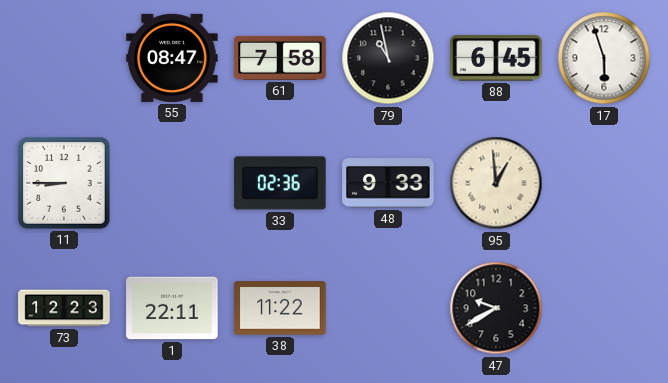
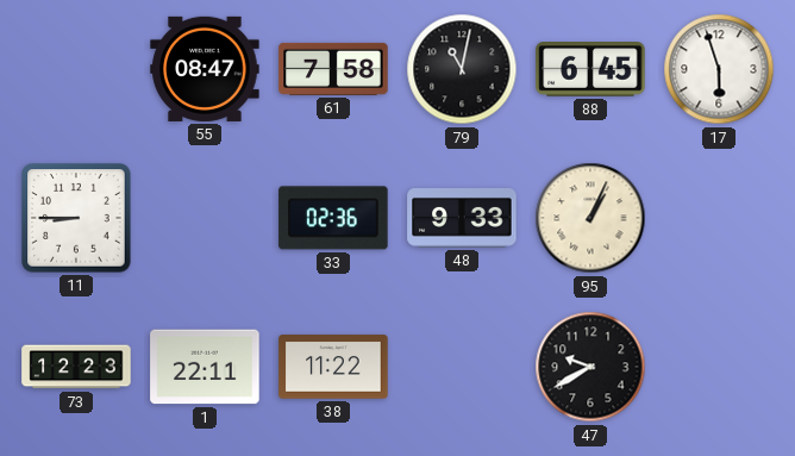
79: 10:58 -> 11:02
95: 12:59 -> 1:04
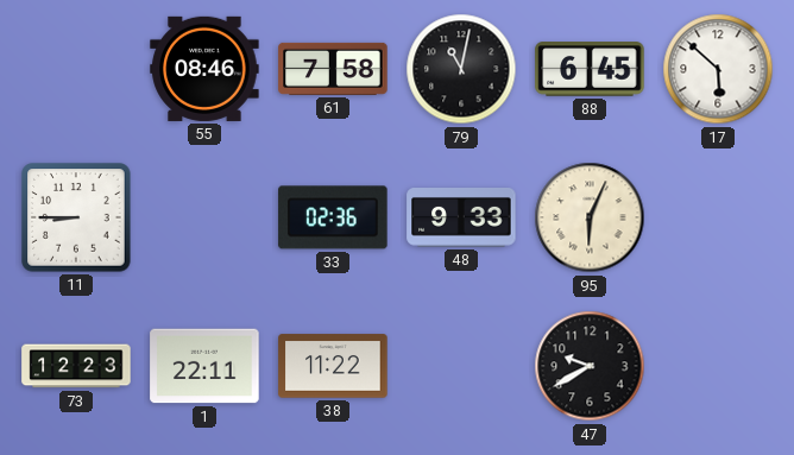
55: 08:47 -> 08:46
17: 5:57 -> 5:52
95: 1:04 -> 6:04
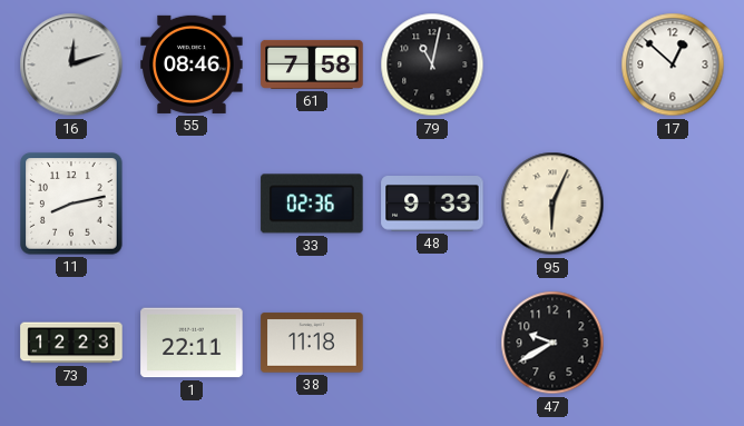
16: none -> 12:12
88: 6:45 -> none
17: 5:52 -> 12:52
11: 8:45 -> 8:13
38: 11:22 -> 11:18
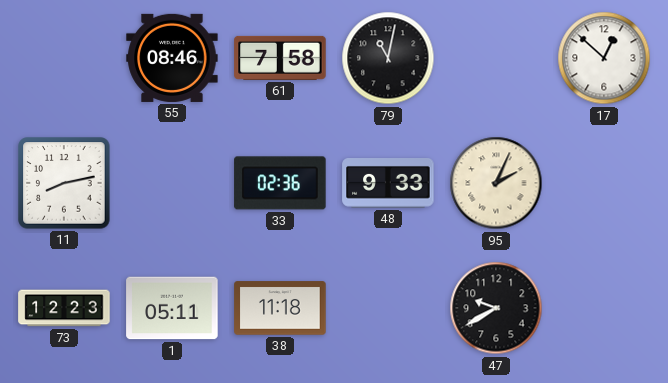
16: 12:12 -> none
95: 6:04 -> 2:04
1: 22:11 -> 05:11
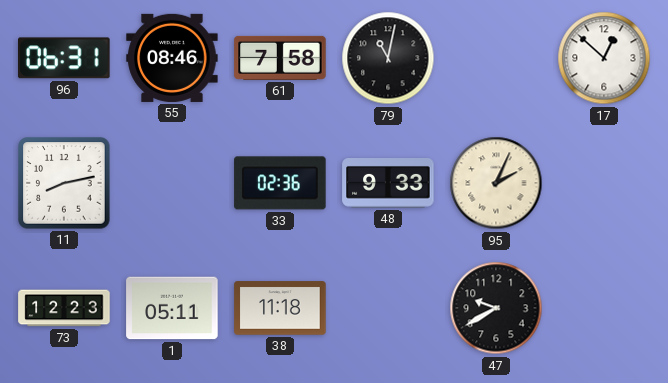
96: none -> 06:31
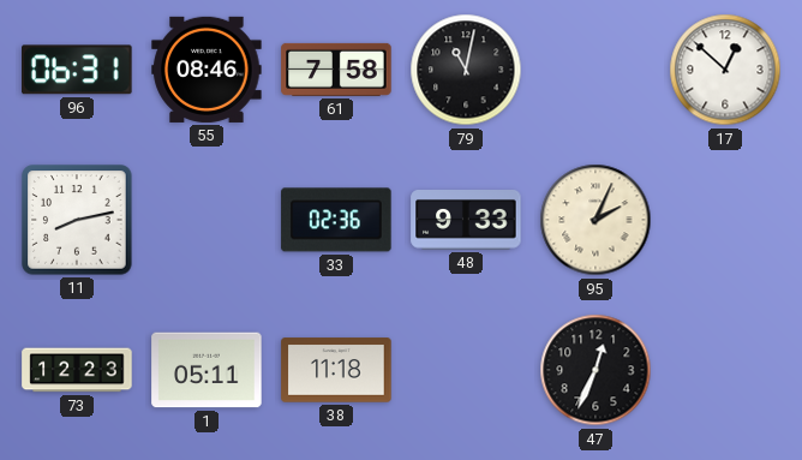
47: 9:40 -> 12:34
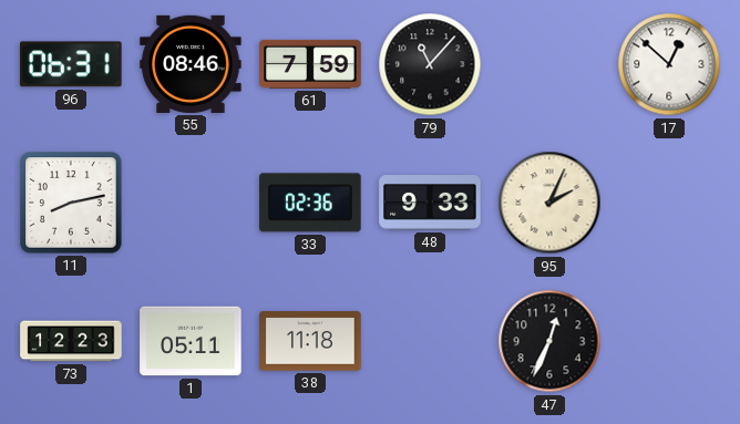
61: 7:58 -> 7:59
79: 11:02 -> 11:07
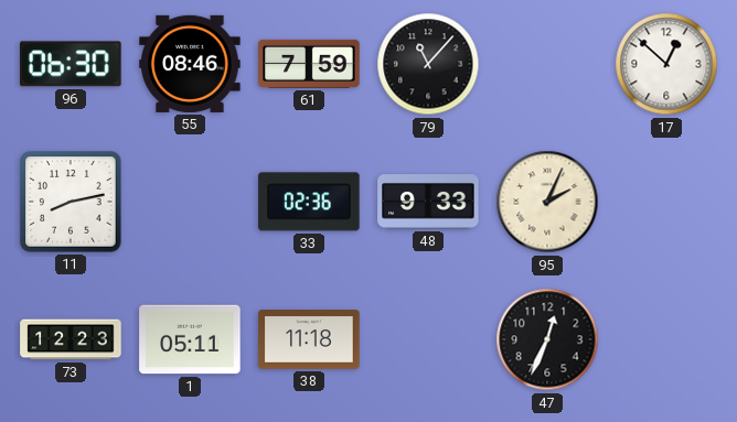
96: 06:31 -> 06:30
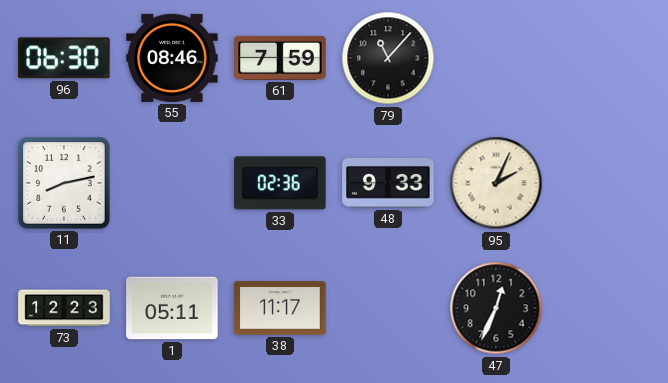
17: 12:52 -> none
38: 11:18 -> 11:17
